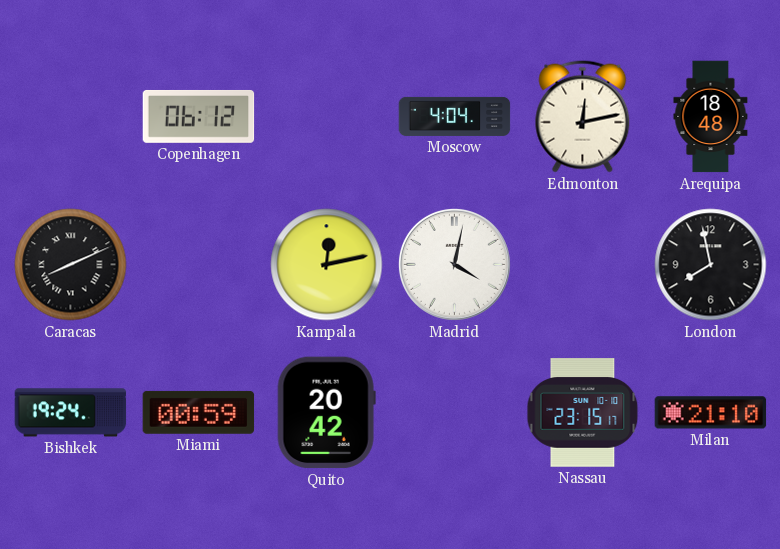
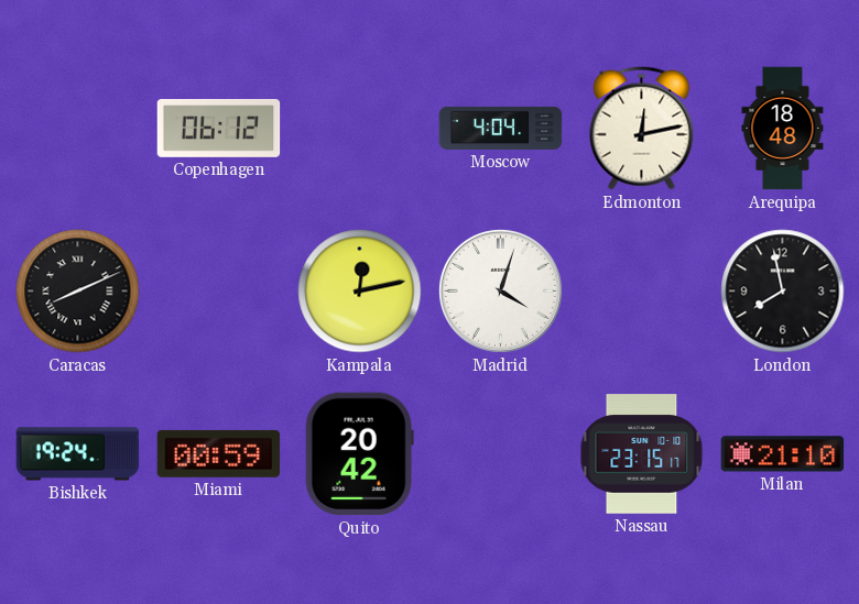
Madrid: 4:02 -> 4:03
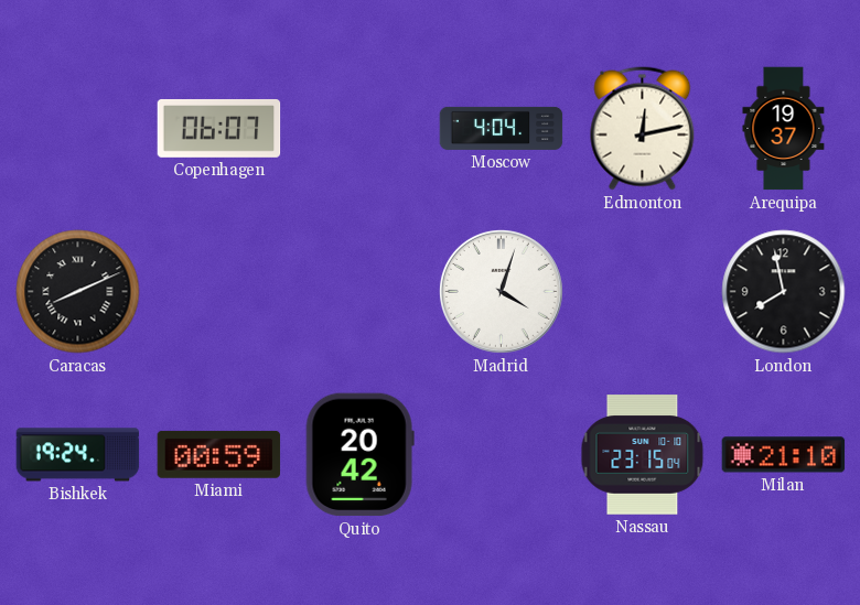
Copenhagen: 06:12 -> 06:07
Arequipa: 18:48 -> 19:37
Kampala: 12:13 -> none
Nassau: 23:15:17 -> 23:15:04
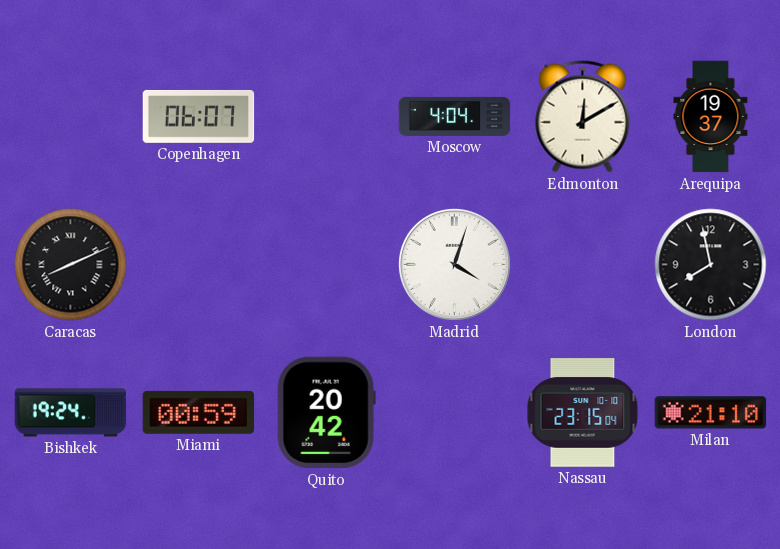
Edmonton: 12:13 -> 12:10
